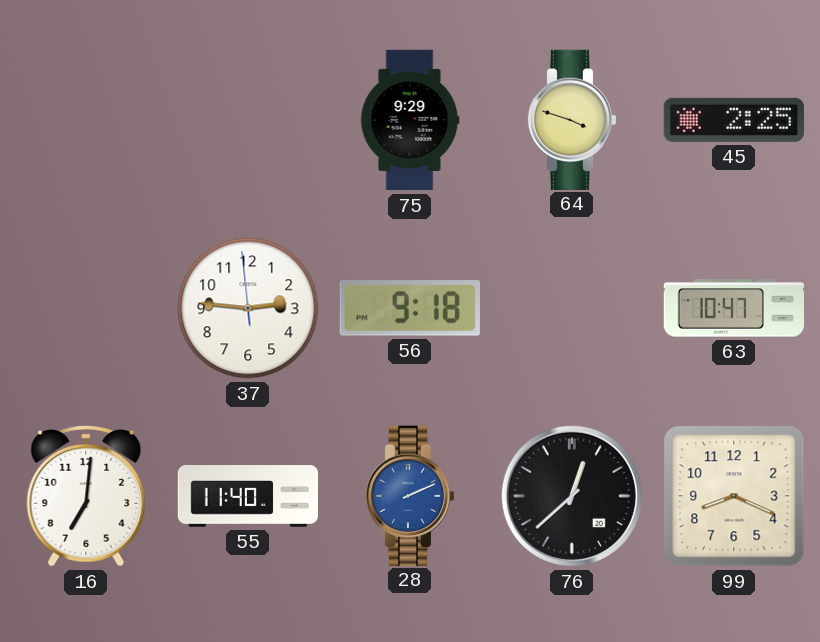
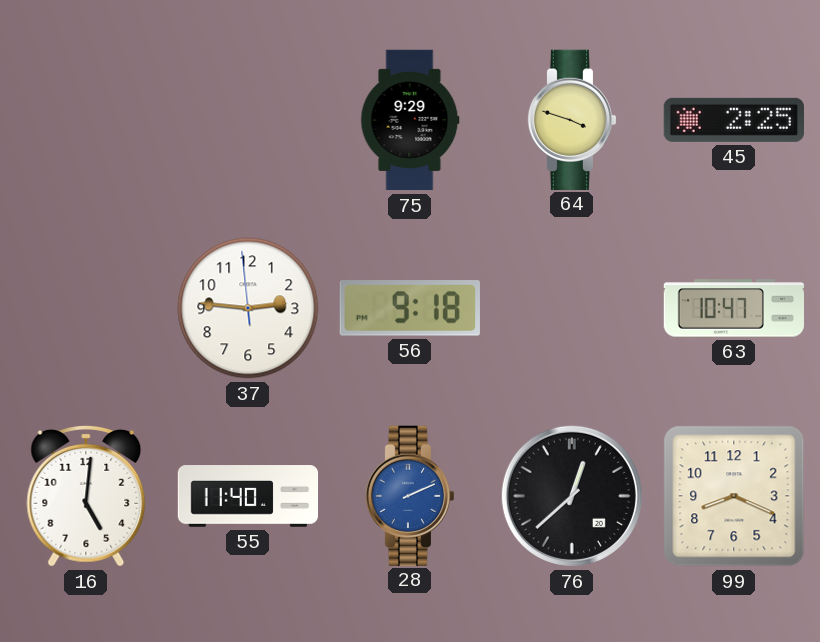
16: 7:01 -> 5:01
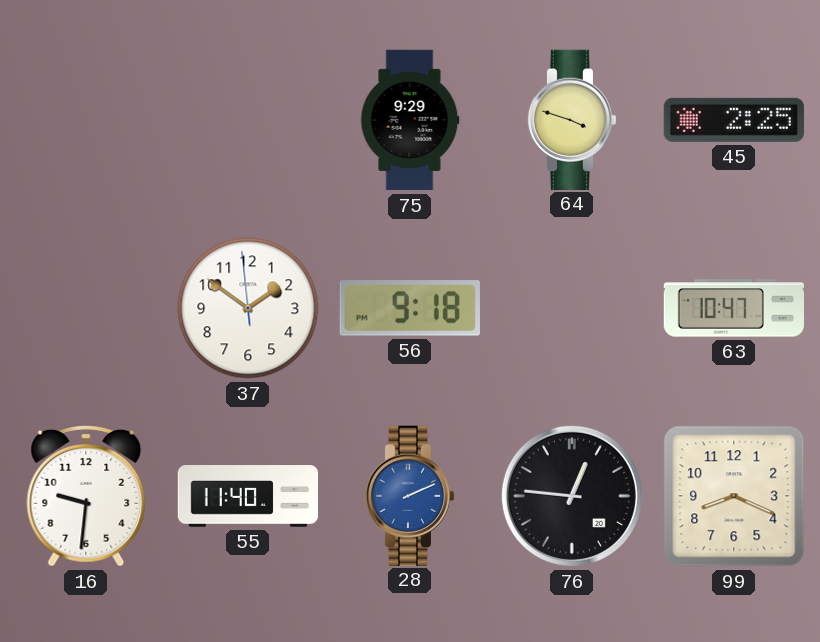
37: 2:45 -> 1:50
16: 5:01 -> 9:31
76: 12:38 -> 12:46
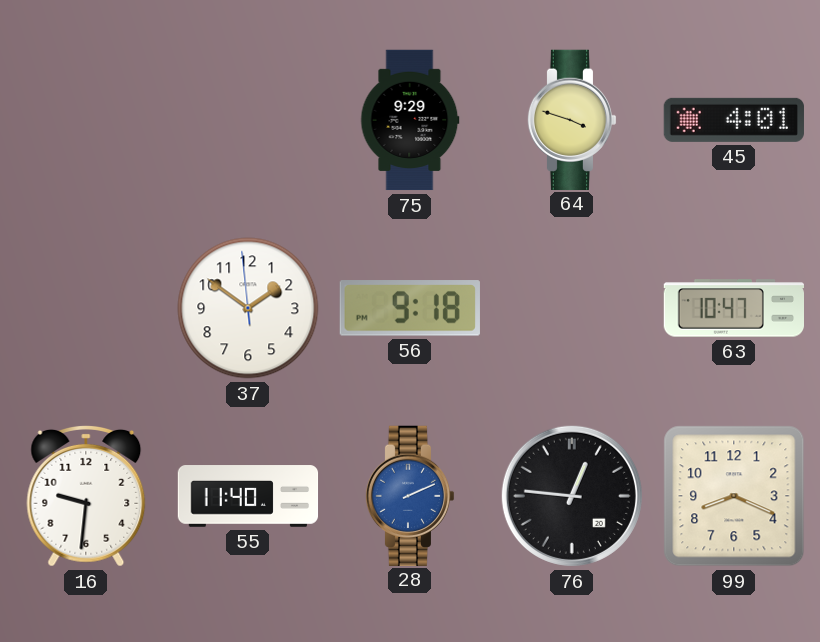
45: 2:25 -> 4:01
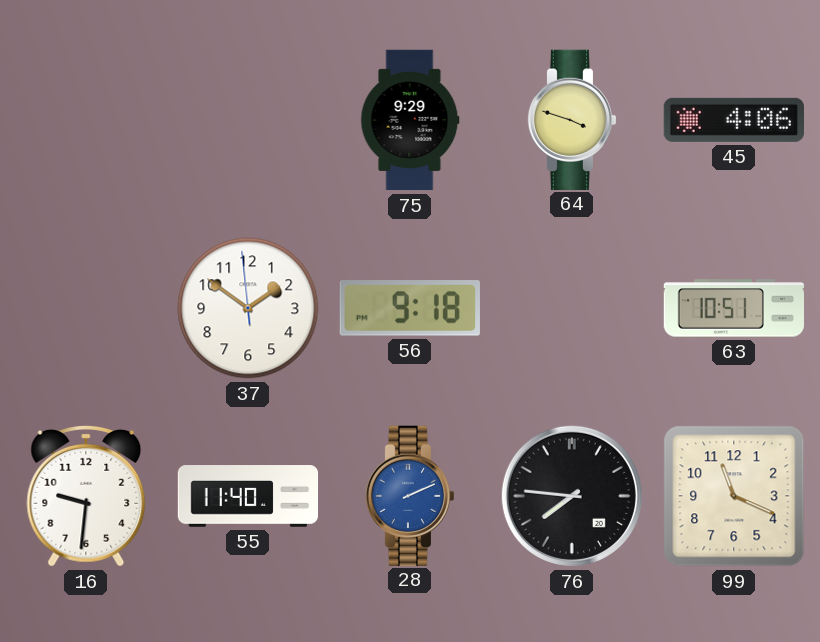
45: 4:01 -> 4:06
63: 10:47 -> 10:51
76: 12:46 -> 7:46
99: 8:19 -> 11:19
